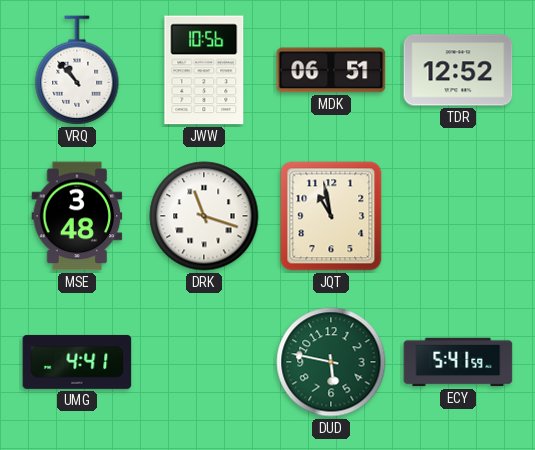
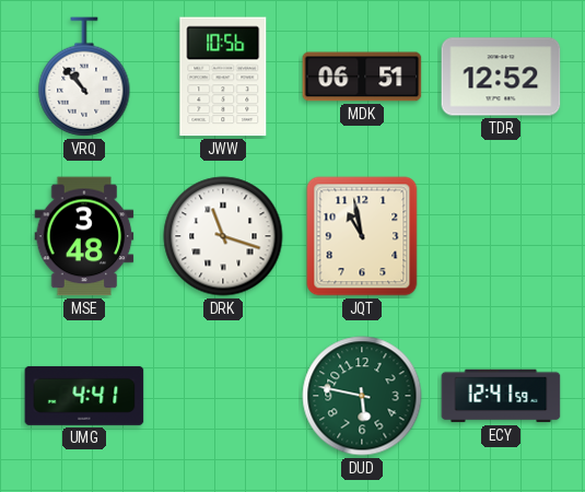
ECY: 5:41 -> 12:41
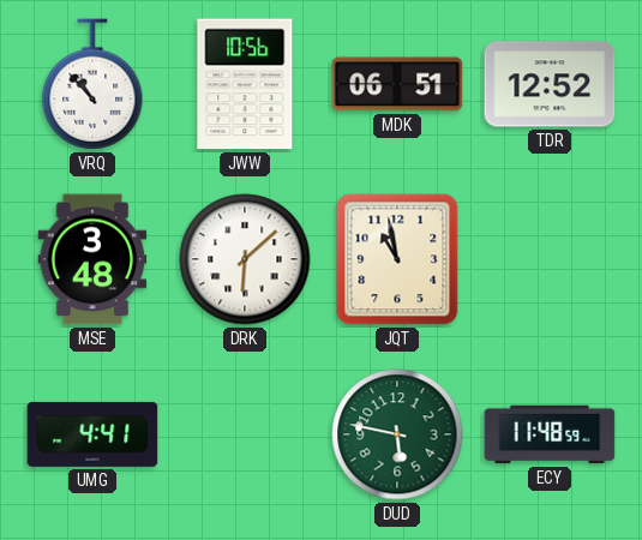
DRK: 11:18 -> 6:08
ECY: 12:41 -> 11:48
